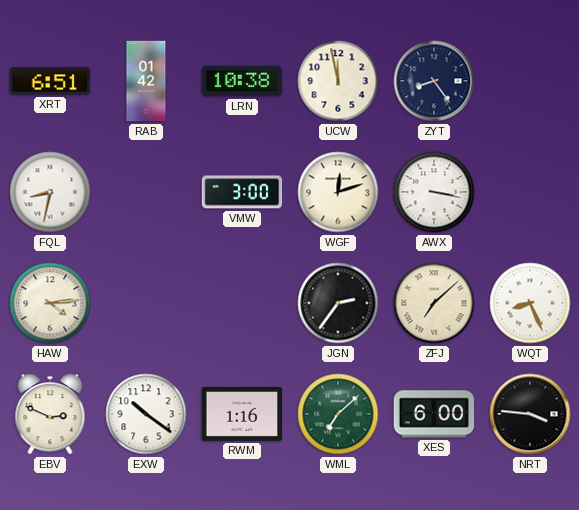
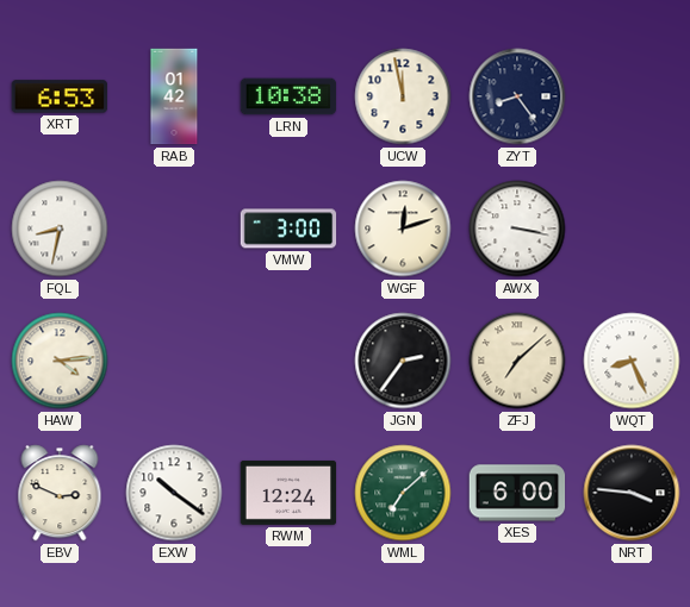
XRT: 6:51 -> 6:53
RWM: 1:16 -> 12:24
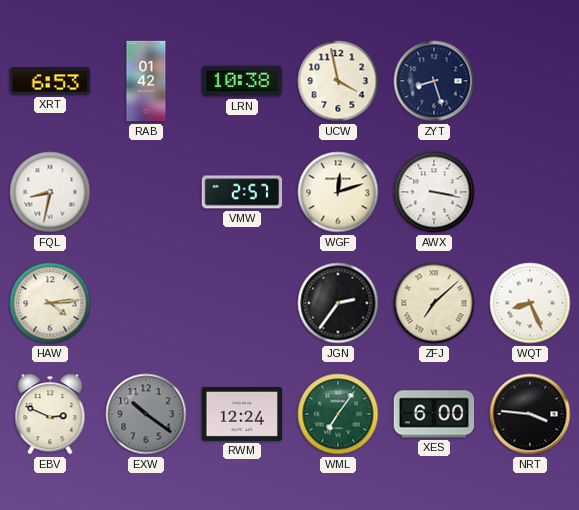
UCW: 11:58 -> 3:58
ZYT: 8:24 -> 8:27
VMW: 3:00 -> 2:57
EXW dial: white -> grey
WML: 7:08 -> 7:06
